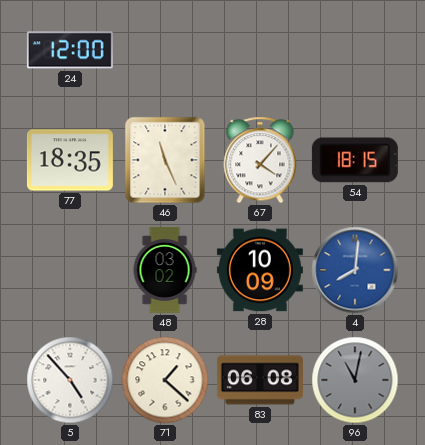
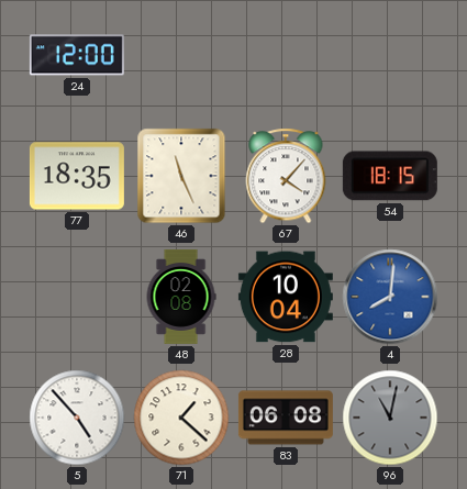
48: 03:02 -> 02:08
28: 10:09 -> 10:04
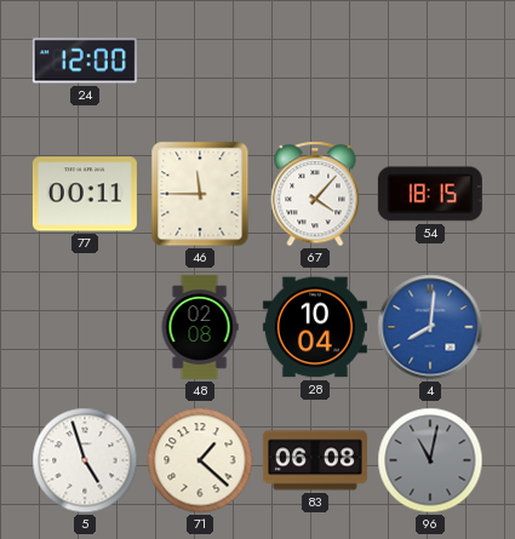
77: 18:35 -> 00:11
46: 11:26 -> 11:45
5: 4:53 -> 4:57
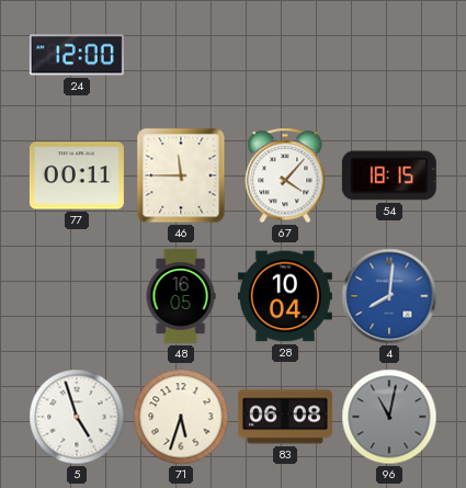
48: 02:08 -> 16:05
71: 1:22 -> 5:33
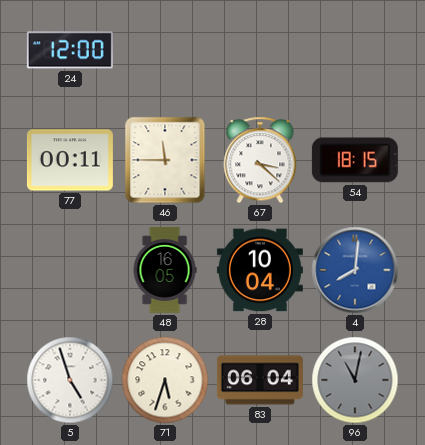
67: 4:07 -> 3:22
83: 06:08 -> 06:04
